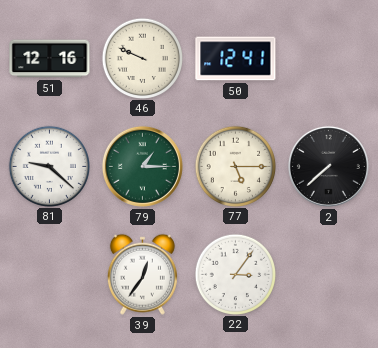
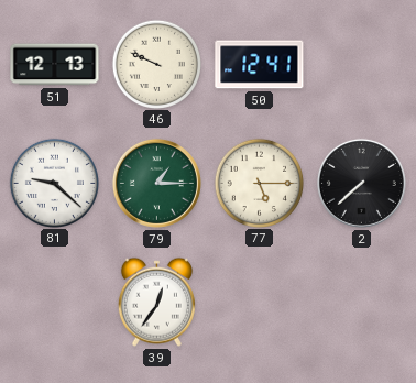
51: 12:16 -> 12:13
22: 3:06 -> none
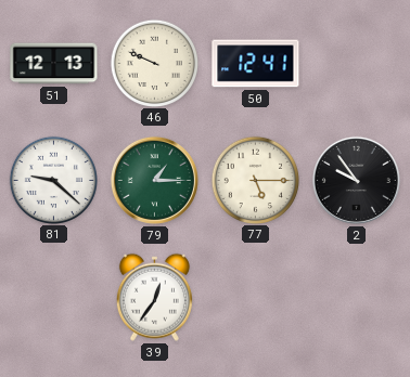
2: 7:38 -> 9:54
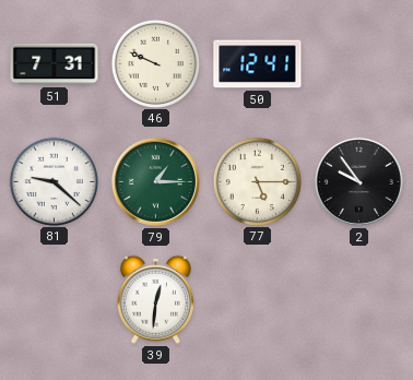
51: 12:13 -> 7:31
39: 12:36 -> 12:31
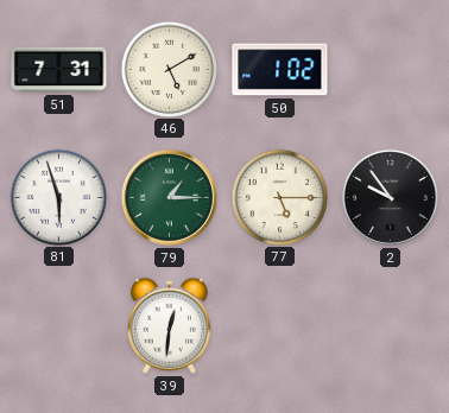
46: 9:49 -> 5:10
50: 12:41 -> 1:02
81: 9:22 -> 5:57
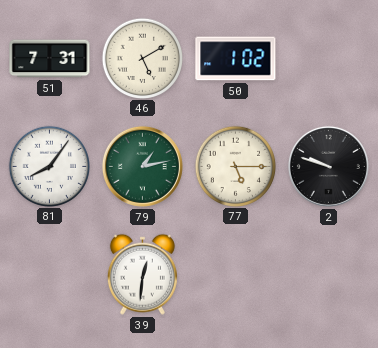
81: 5:57 -> 8:06
79: 1:15 -> 1:13
2: 9:54 -> 9:48
